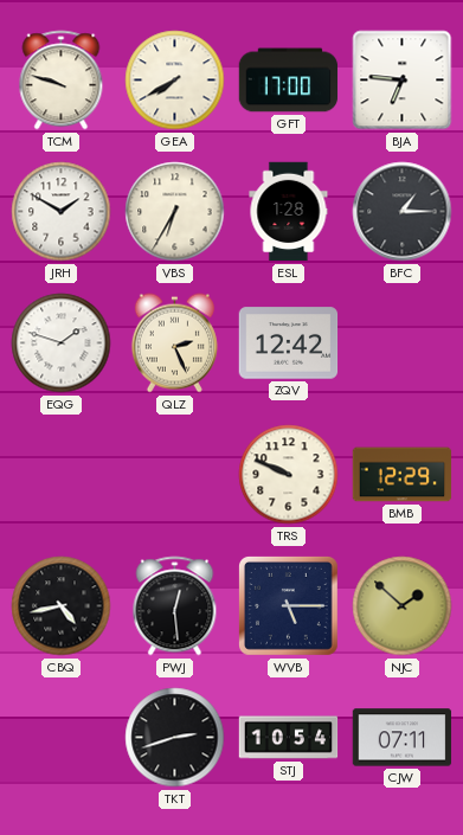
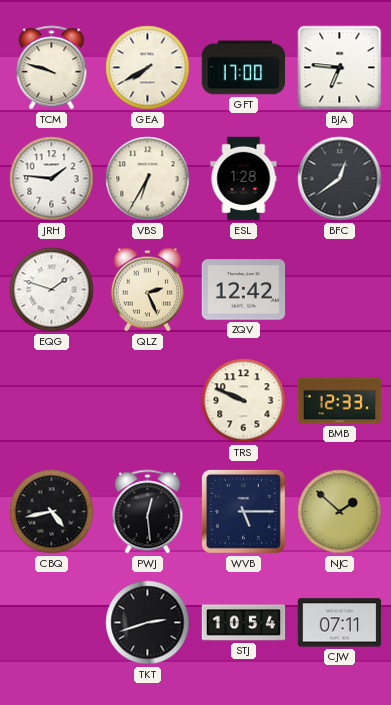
JRH: 1:50 -> 1:46
BFC: 1:15 -> 12:39
BMB: 12:29 -> 12:33
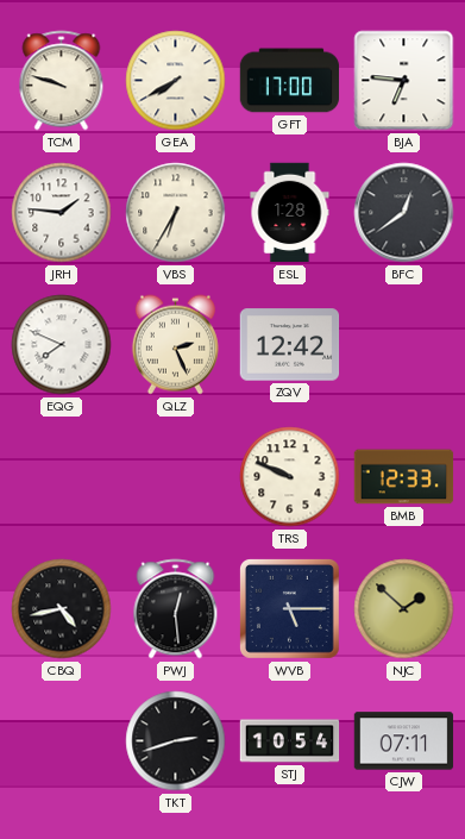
EQG: 1:48 -> 7:49
